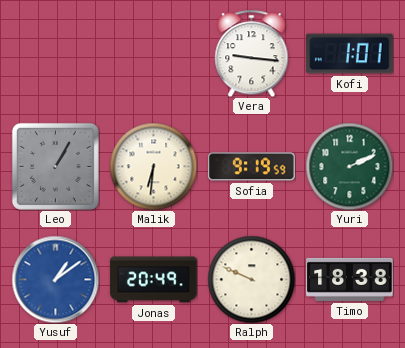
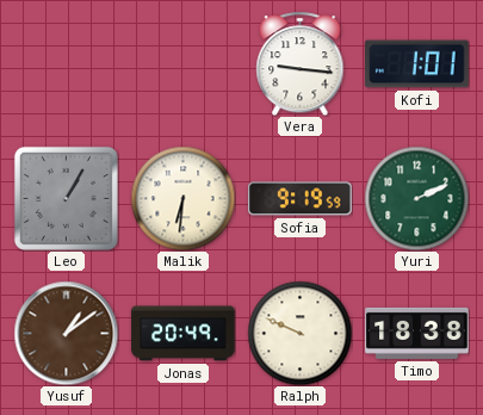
Yusuf dial: blue -> brown
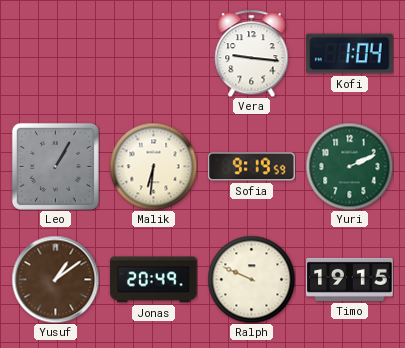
Kofi: 1:01 -> 1:04
Timo: 18:38 -> 19:15
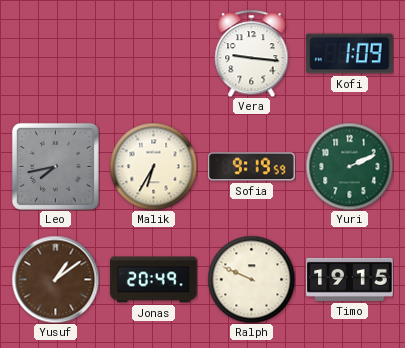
Kofi: 1:04 -> 1:09
Leo: 1:05 -> 7:43
Malik: 6:31 -> 6:35
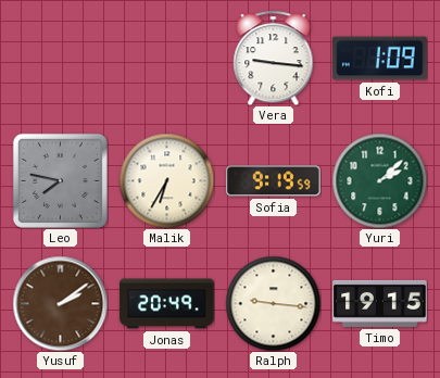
Leo: 7:43 -> 7:47
Yuri: 2:11 -> 2:08
Yusuf: 1:09 -> 2:09
Ralph: 9:49 -> 9:16
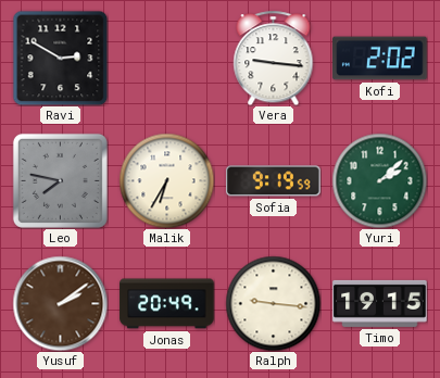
Ravi: none -> 2:50
Kofi: 1:09 -> 2:02
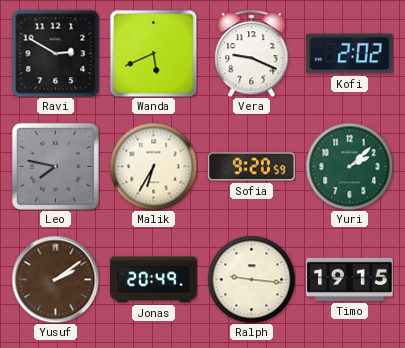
Wanda: none -> 5:41
Vera: 9:16 -> 9:19
Sofia: 9:19 -> 9:20
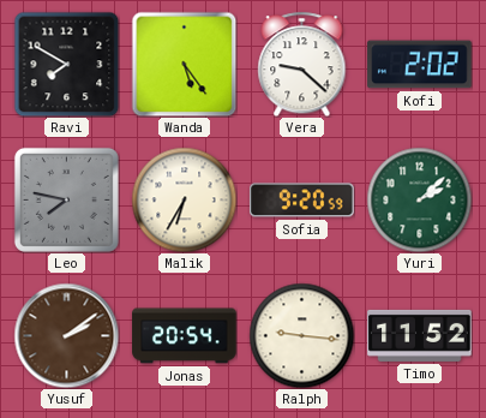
Ravi: 2:50 -> 7:50
Wanda: 5:41 -> 5:24
Vera: 9:19 -> 9:22
Jonas: 20:49 -> 20:54
Timo: 19:15 -> 11:52
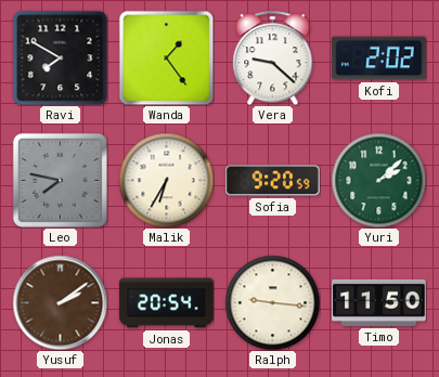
Wanda: 5:24 -> 1:24
Timo: 11:52 -> 11:50
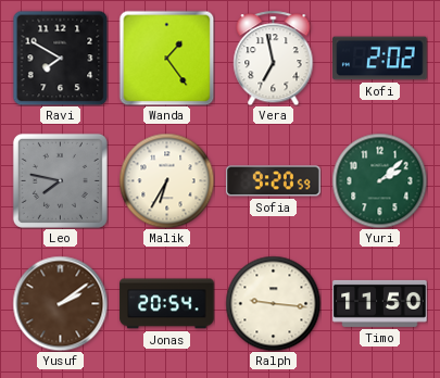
Vera: 9:22 -> 6:58
